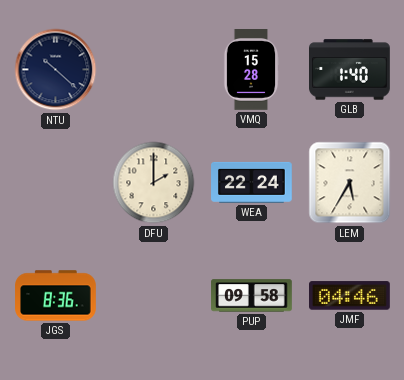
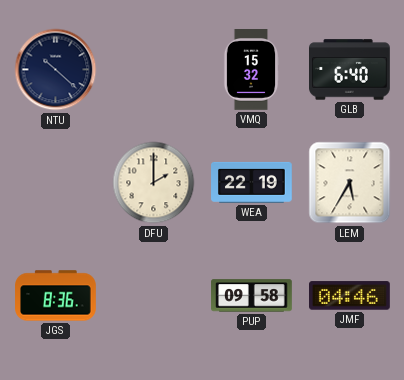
VMQ: 15:28 -> 15:32
GLB: 1:40 -> 6:40
WEA: 22:24 -> 22:19
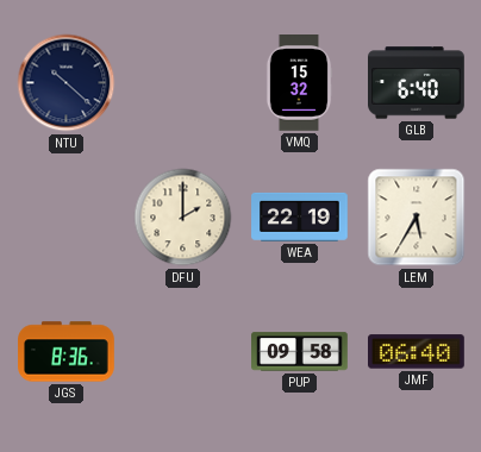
JMF: 04:46 -> 06:40
